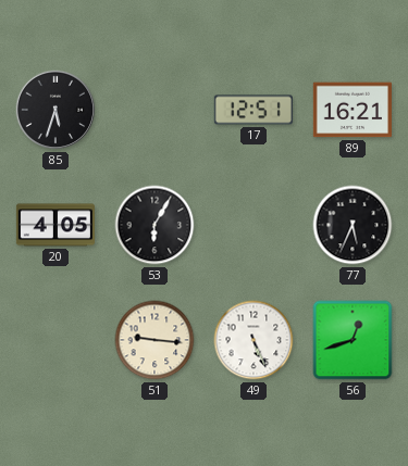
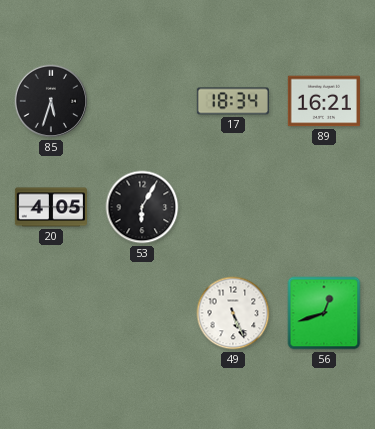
17: 12:51 -> 18:34
77: 5:34 -> none
51: 9:16 -> none
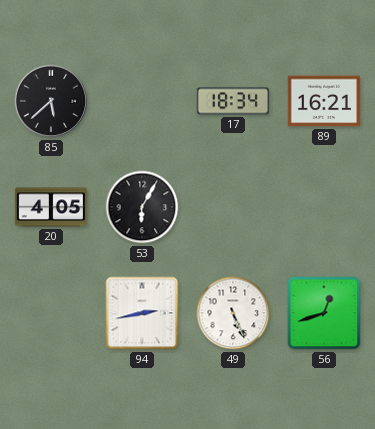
85: 5:33 -> 5:38
94: none -> 2:43
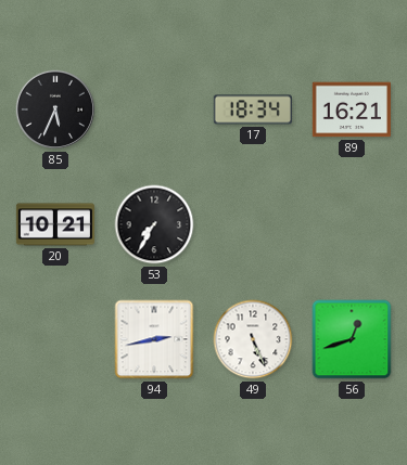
85: 5:38 -> 5:34
20: 4:05 -> 10:21
53: 6:05 -> 7:35
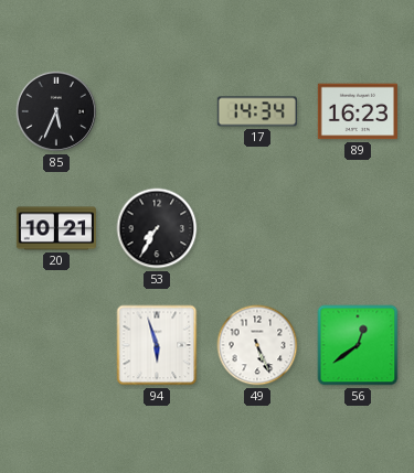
17: 18:34 -> 14:34
89: 16:21 -> 16:23
94: 2:43 -> 5:57
56: 12:42 -> 12:39
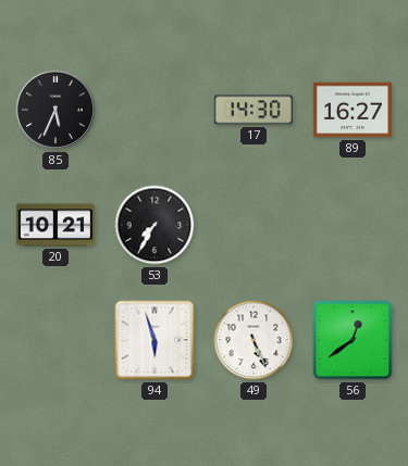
17: 14:34 -> 14:30
89: 16:23 -> 16:27
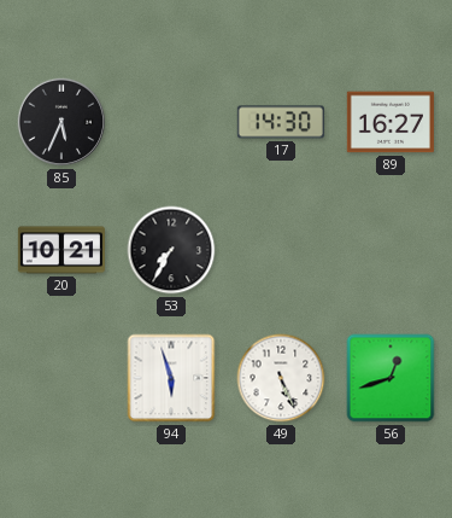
56: 12:39 -> 12:42
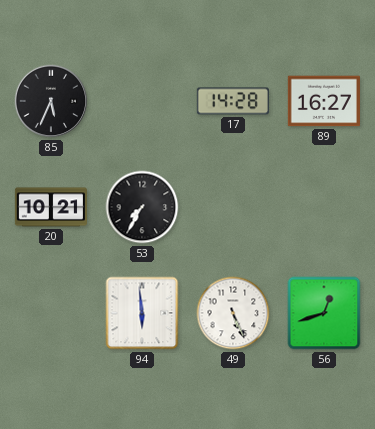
17: 14:30 -> 14:28
94: 5:57 -> 5:59
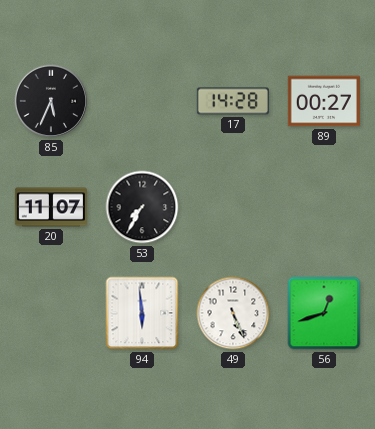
89: 16:27 -> 00:27
20: 10:21 -> 11:07
